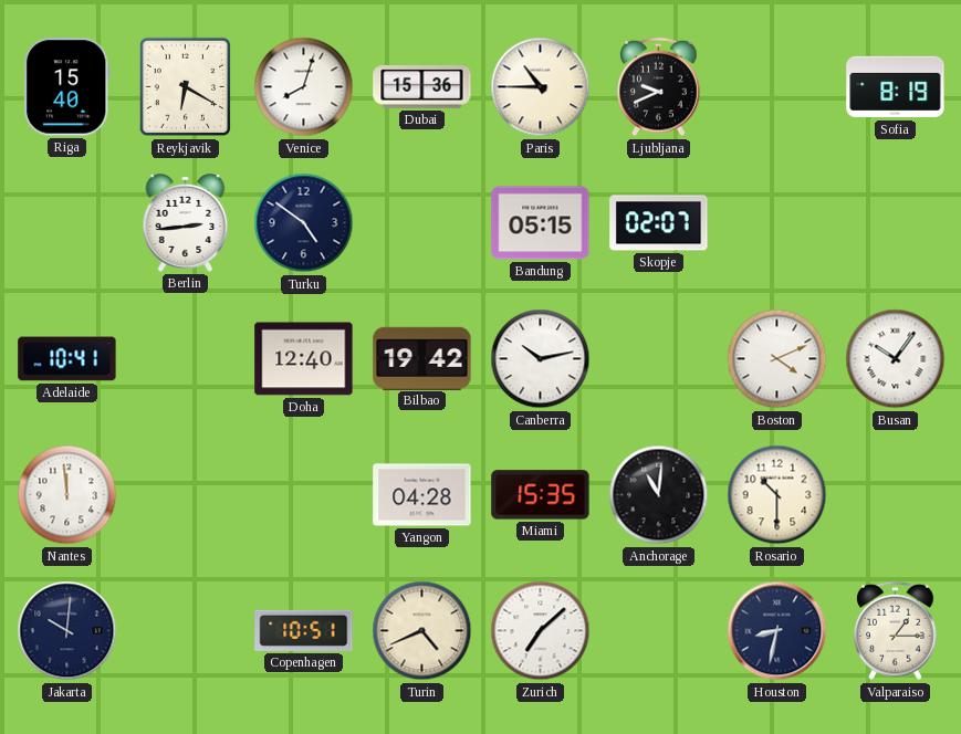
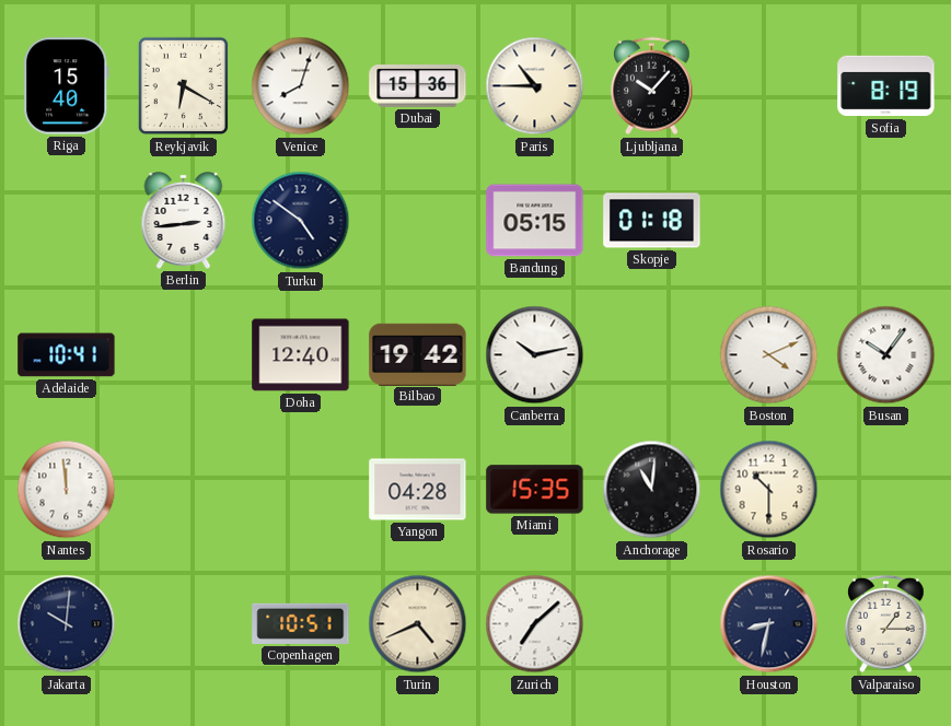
Ljubljana: 9:41 -> 10:07
Skopje: 02:07 -> 01:18
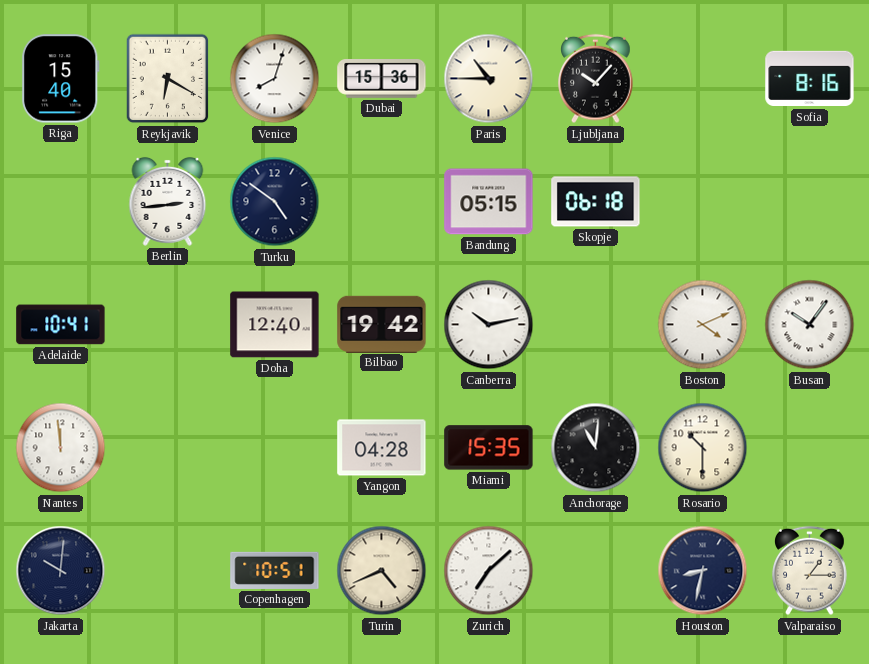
Sofia: 8:19 -> 8:16
Skopje: 01:18 -> 06:18
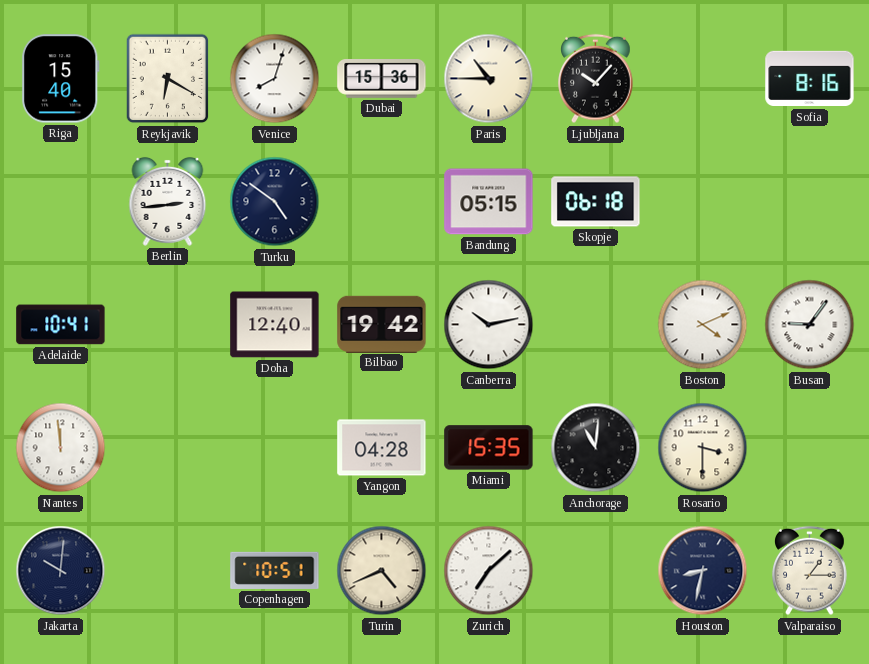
Busan: 10:06 -> 9:06
Rosario: 10:30 -> 3:30
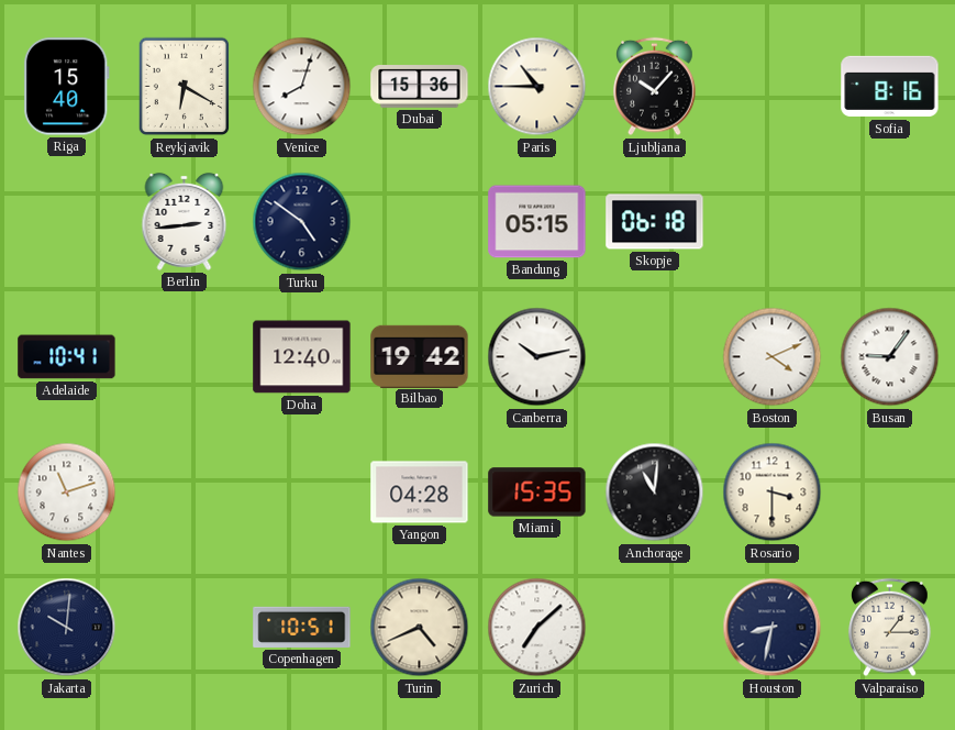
Nantes: 11:59 -> 11:12
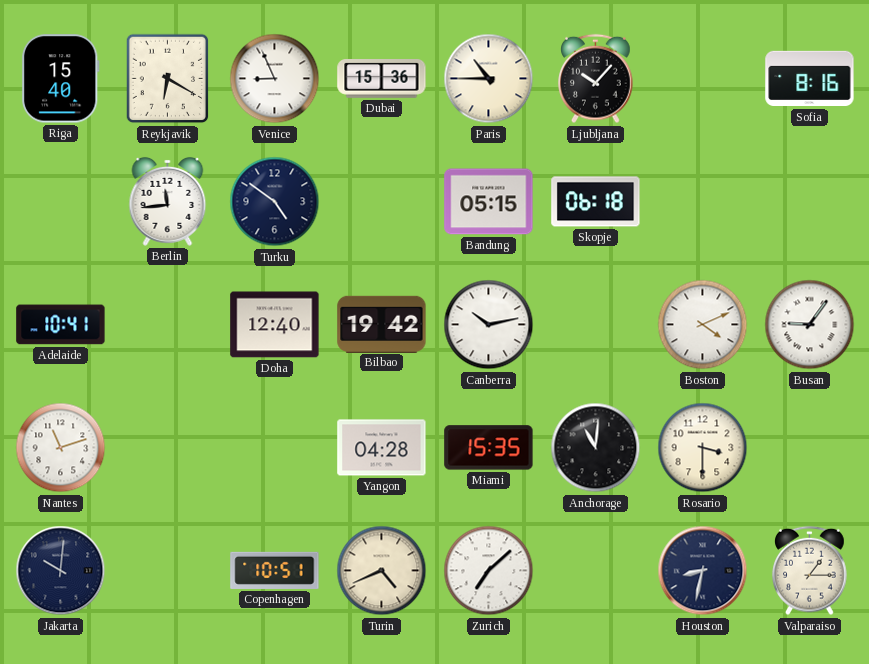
Venice: 8:03 -> 8:56
Berlin: 2:44 -> 11:44
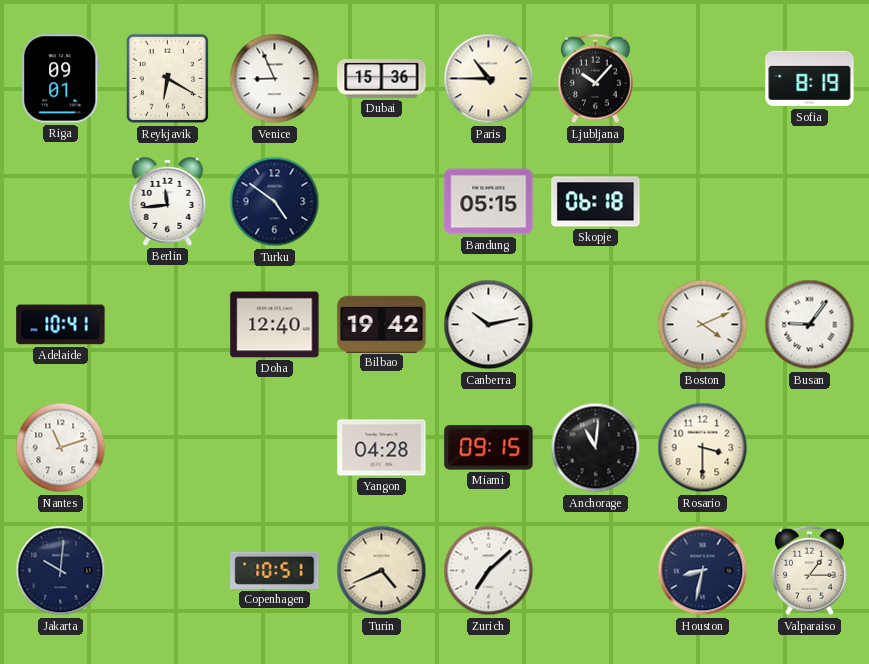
Riga: 15:40 -> 09:01
Sofia: 8:16 -> 8:19
Miami: 15:35 -> 09:15
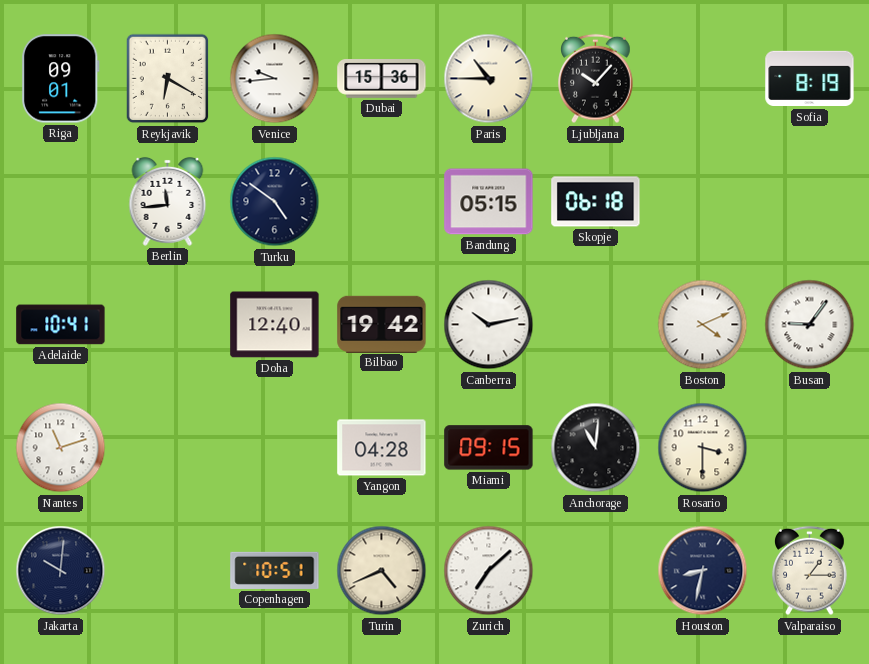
Venice: 8:56 -> 9:44
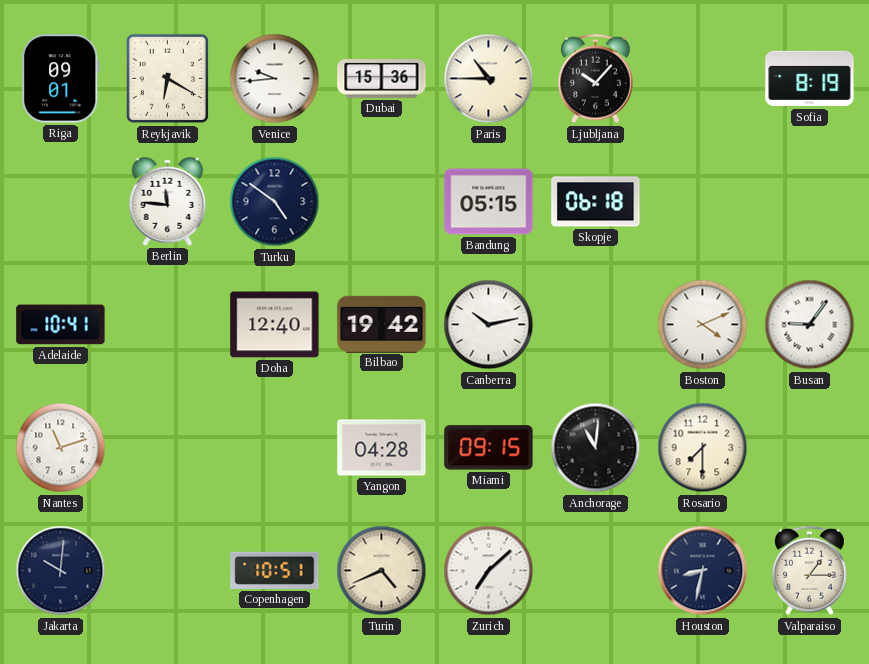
Berlin: 11:44 -> 11:46
Rosario: 3:30 -> 7:30
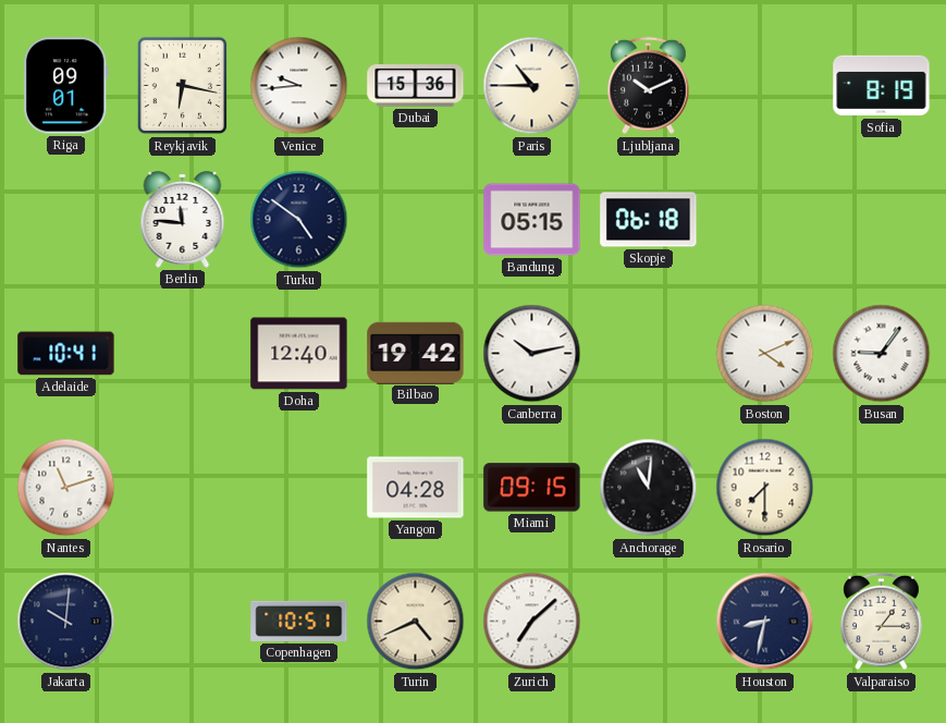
Reykjavik: 6:20 -> 6:17
Ljubljana: 10:07 -> 10:11
